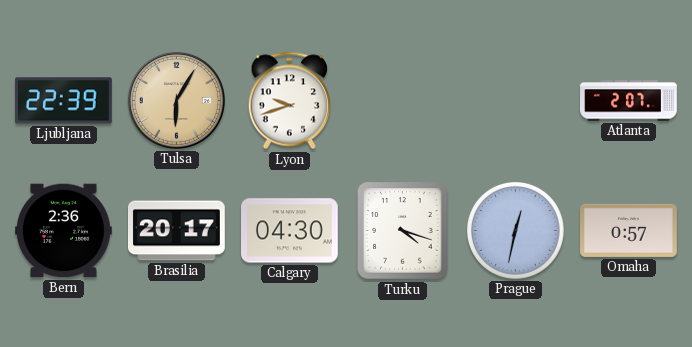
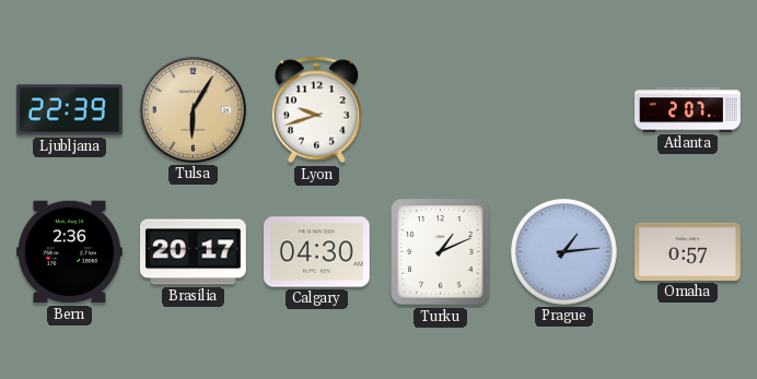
Turku: 4:18 -> 1:11
Prague: 12:32 -> 1:14
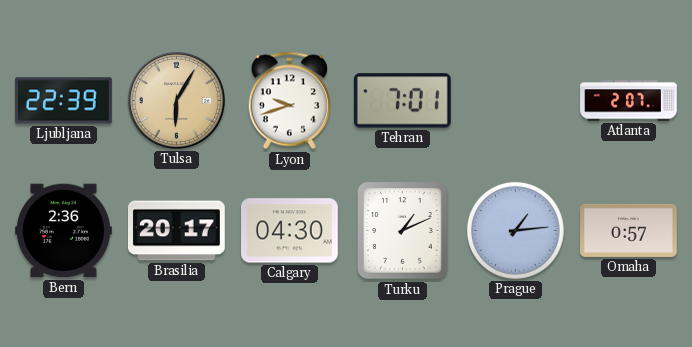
Tehran: none -> 7:01
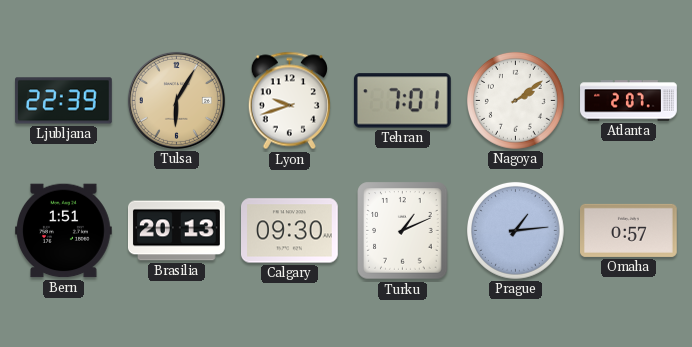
Nagoya: none -> 2:09
Bern: 2:36 -> 1:51
Brasilia: 20:17 -> 20:13
Calgary: 04:30 -> 09:30
